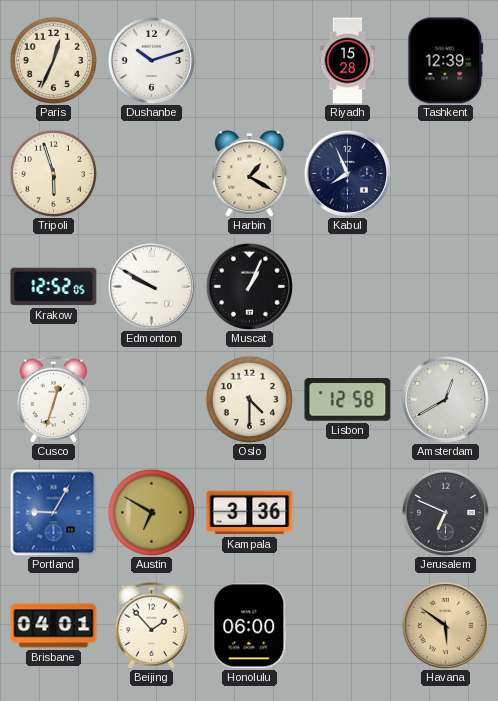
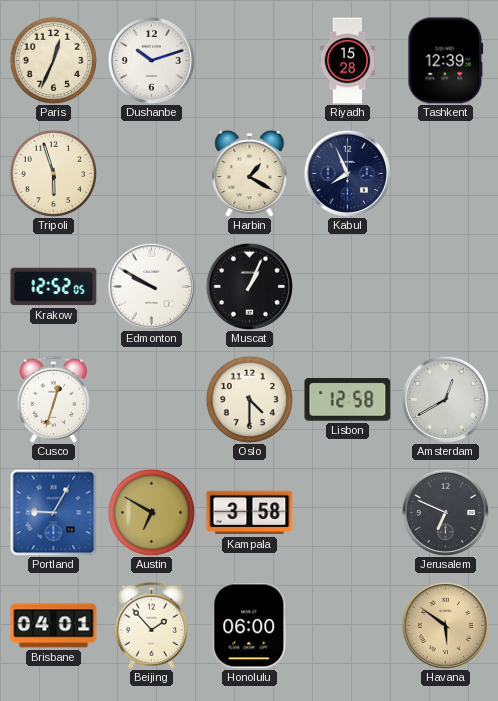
Kampala: 3:36 -> 3:58
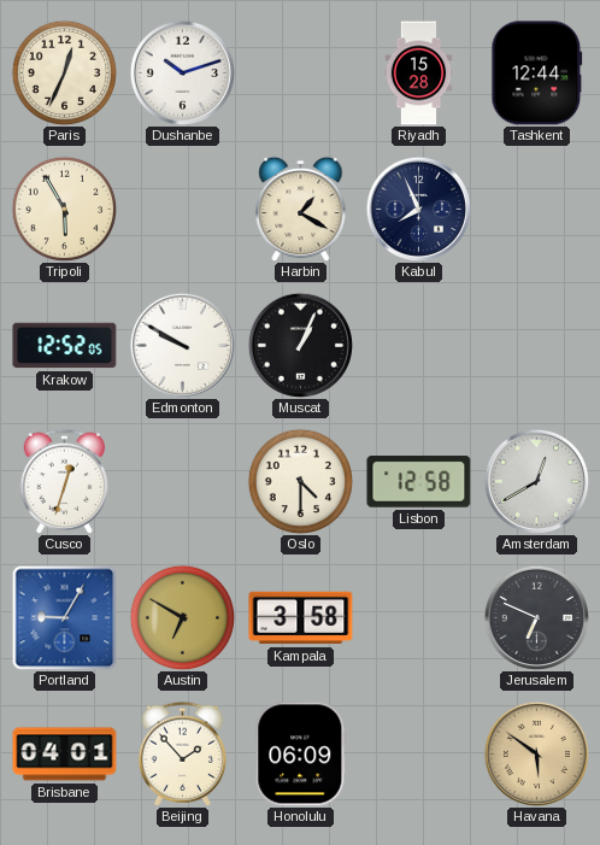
Tashkent: 12:39 -> 12:44
Tripoli: 5:57 -> 5:55
Honolulu: 06:00 -> 06:09
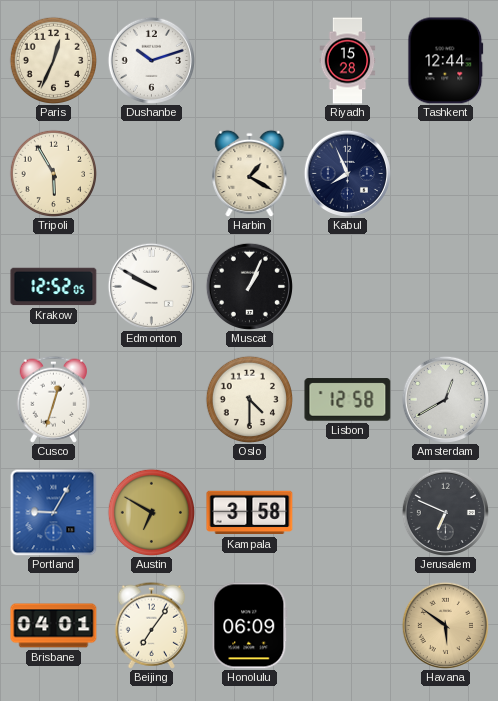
Beijing: 1:53 -> 7:06
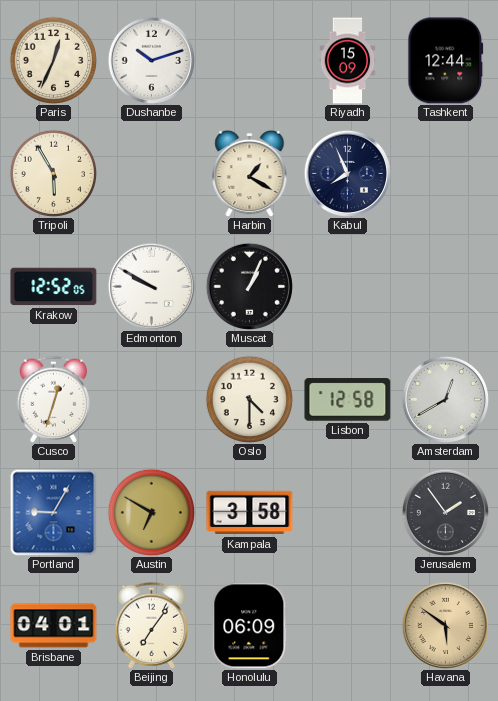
Riyadh: 15:28 -> 15:09
Jerusalem: 6:49 -> 1:54
